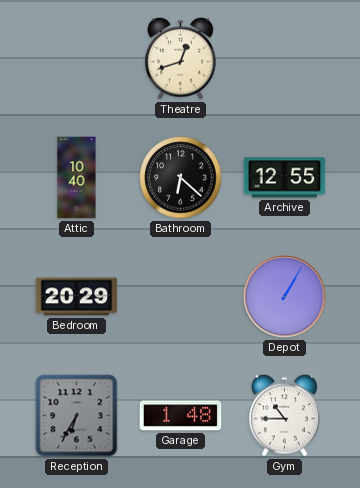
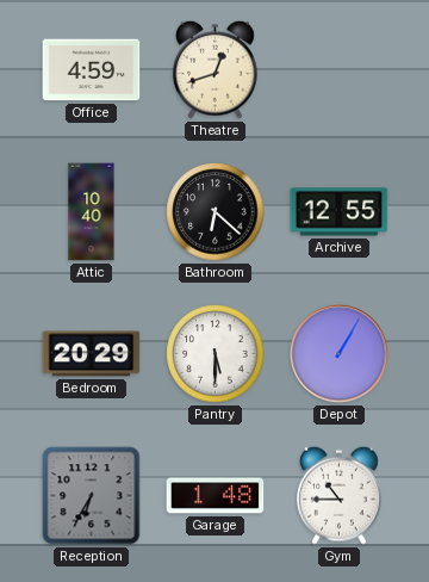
Office: none -> 4:59
Pantry: none -> 5:30
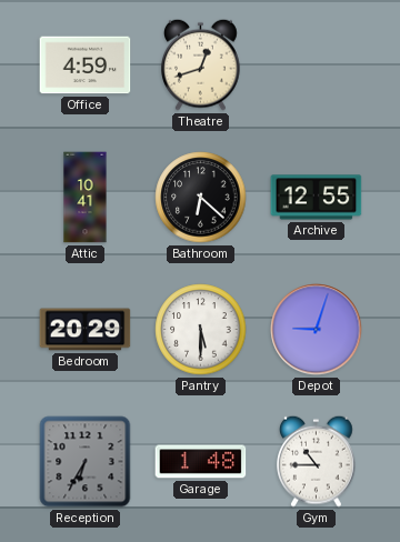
Attic: 10:40 -> 10:41
Depot: 1:05 -> 9:03
